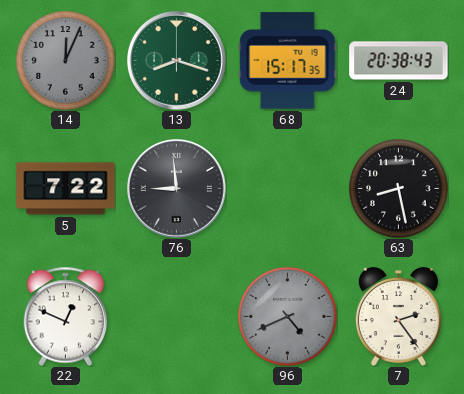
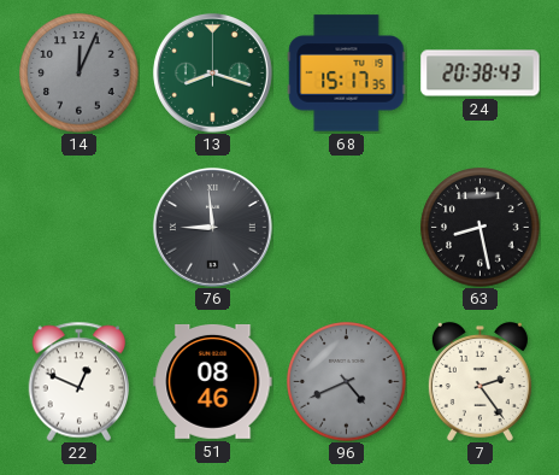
5: 7:22 -> none
51: none -> 08:46
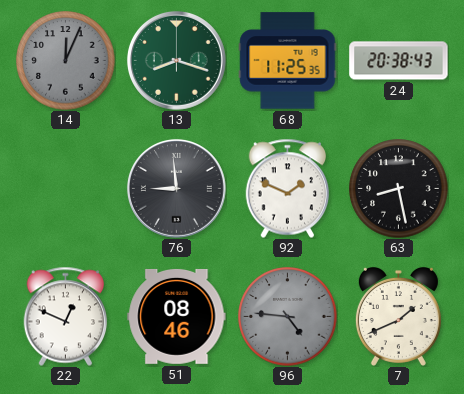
68: 15:17 -> 11:25
92: none -> 1:49
96: 4:41 -> 4:46
7: 2:24 -> 1:41
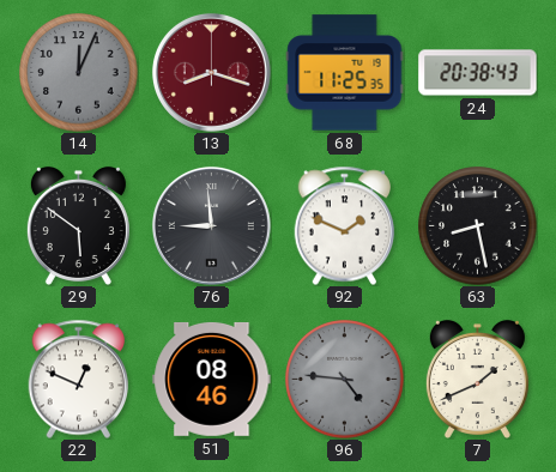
13 dial: green -> burgundy
29: none -> 5:51
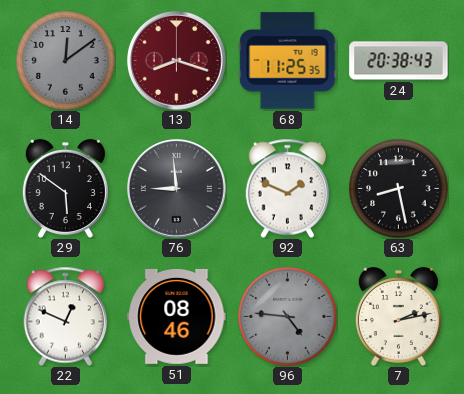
14: 12:04 -> 12:09
7: 1:41 -> 2:13
